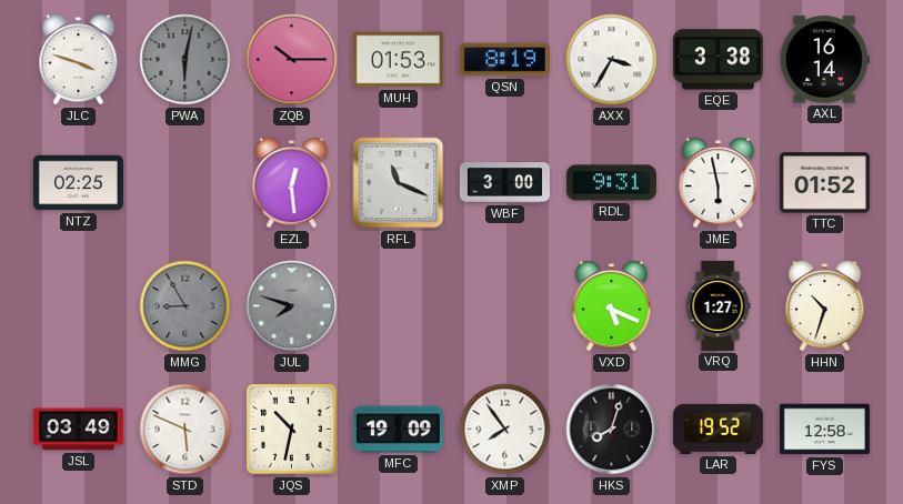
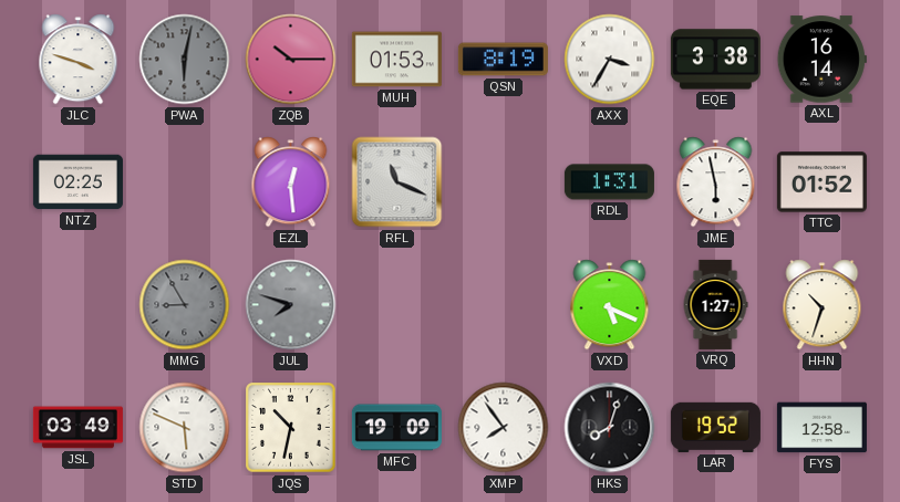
WBF: 3:00 -> none
RDL: 9:31 -> 1:31
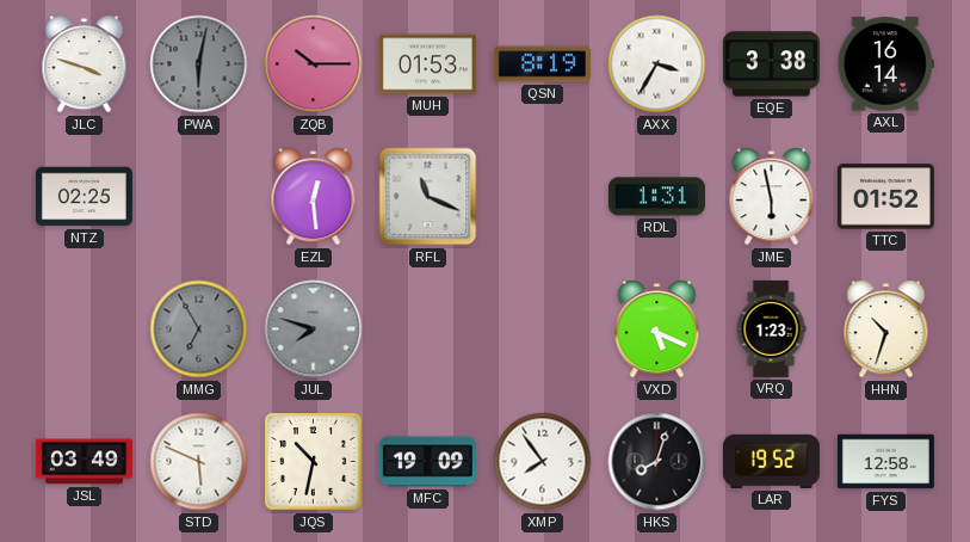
MMG: 8:55 -> 6:55
VRQ: 1:27 -> 1:23
